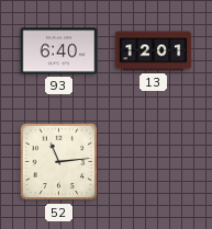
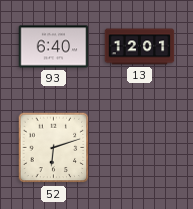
52: 11:14 -> 6:12
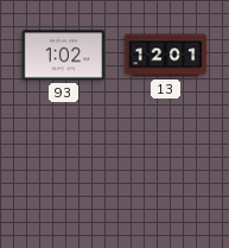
93: 6:40 -> 1:02
52: 6:12 -> none
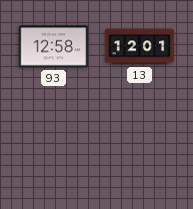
93: 1:02 -> 12:58
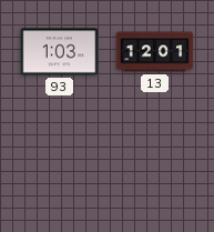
93: 12:58 -> 1:03
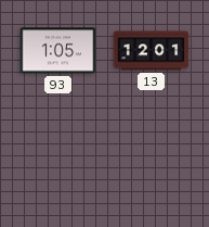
93: 1:03 -> 1:05
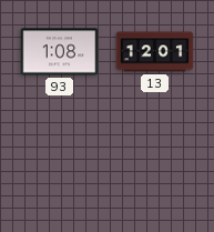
93: 1:05 -> 1:08
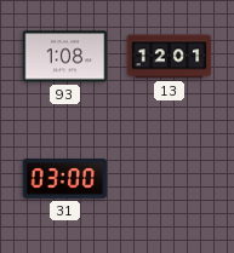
31: none -> 03:00
